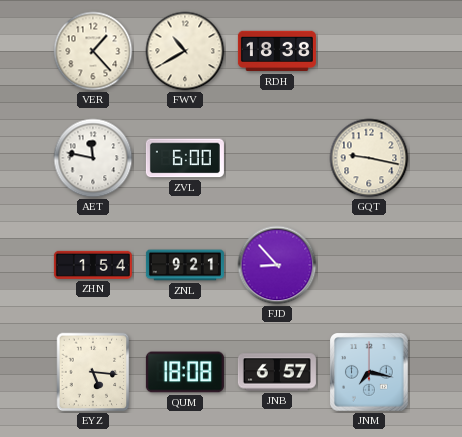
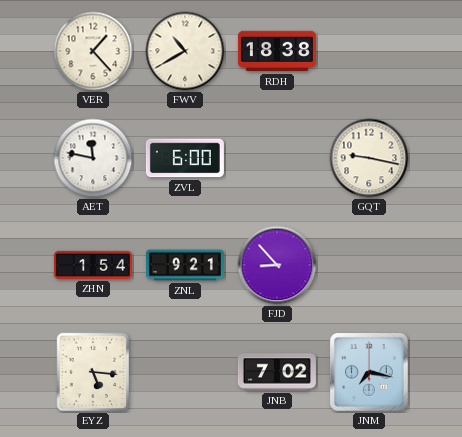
QUM: 18:08 -> none
JNB: 6:57 -> 7:02
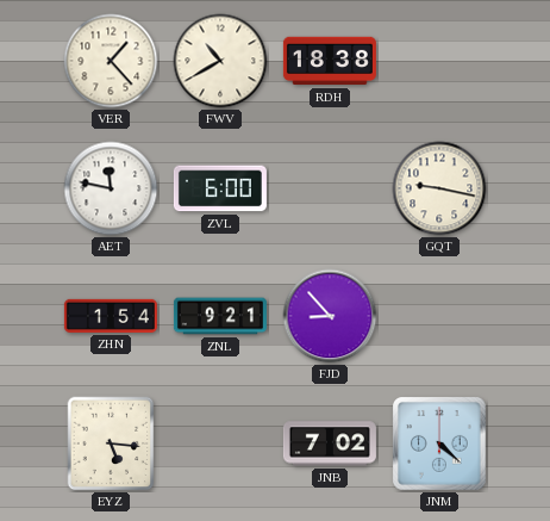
JNM: 7:17 -> 4:22
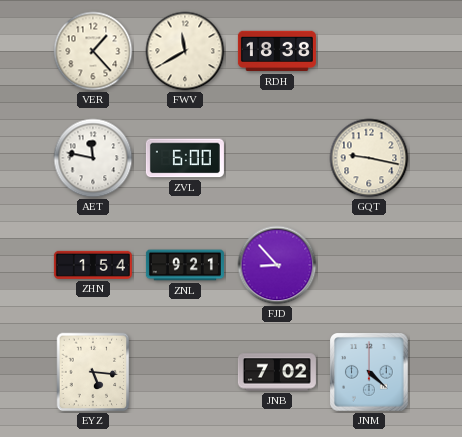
FWV: 10:40 -> 11:40
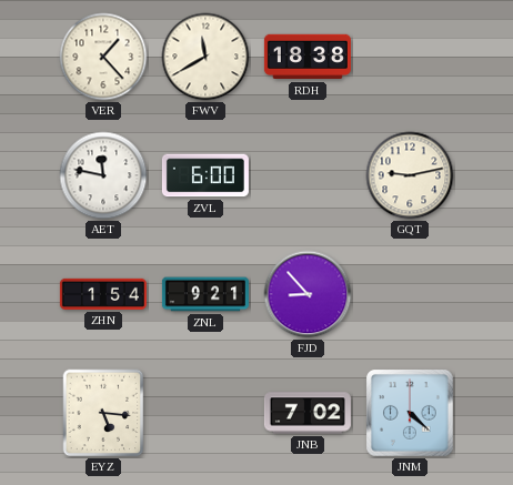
GQT: 9:17 -> 9:13
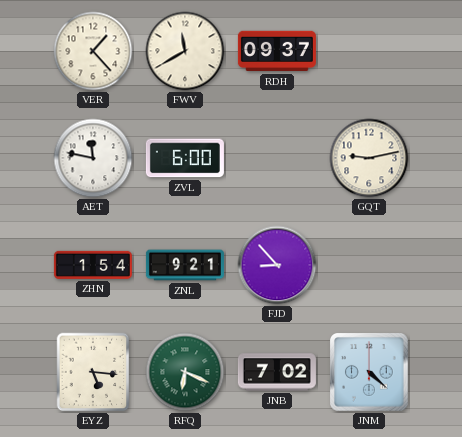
RDH: 18:38 -> 09:37
RFQ: none -> 6:19
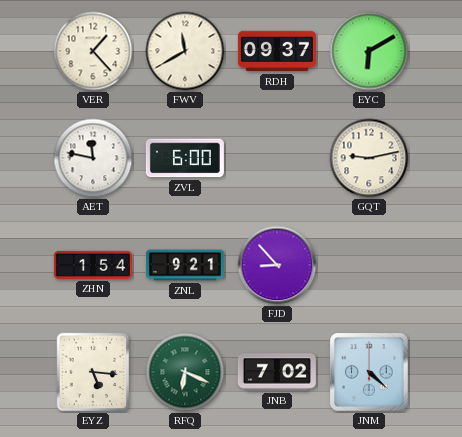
EYC: none -> 6:10
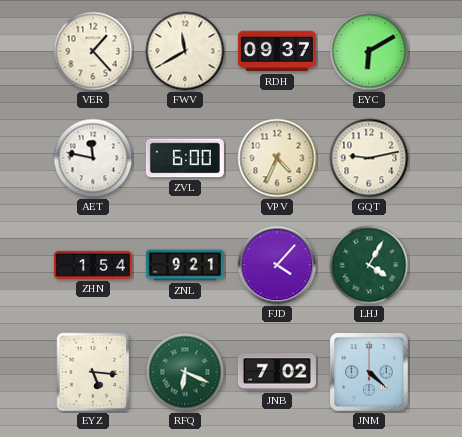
VPV: none -> 4:34
FJD: 8:53 -> 4:07
LHJ: none -> 4:05
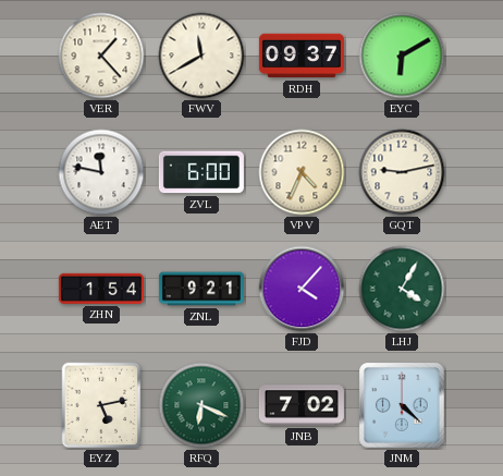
EYZ: 5:16 -> 5:13
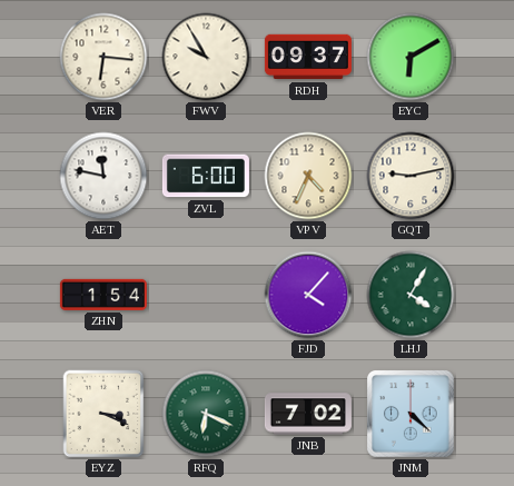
VER: 1:23 -> 6:16
FWV: 11:40 -> 9:55
ZNL: 9:21 -> none
EYZ: 5:13 -> 3:19
